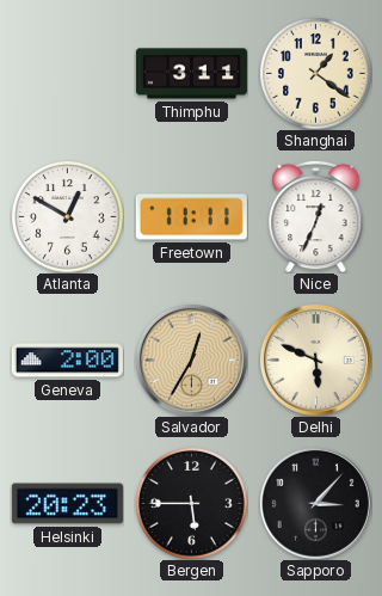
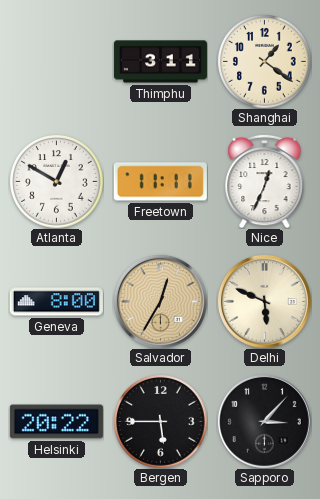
Geneva: 2:00 -> 8:00
Helsinki: 20:23 -> 20:22
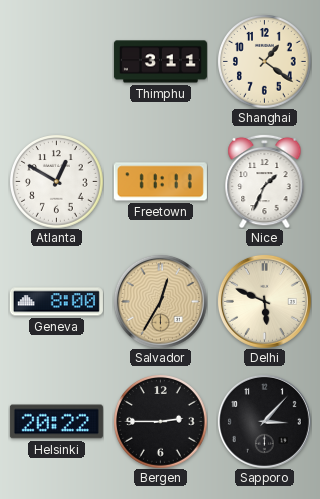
Nice: 12:34 -> 1:34
Bergen: 5:45 -> 2:45
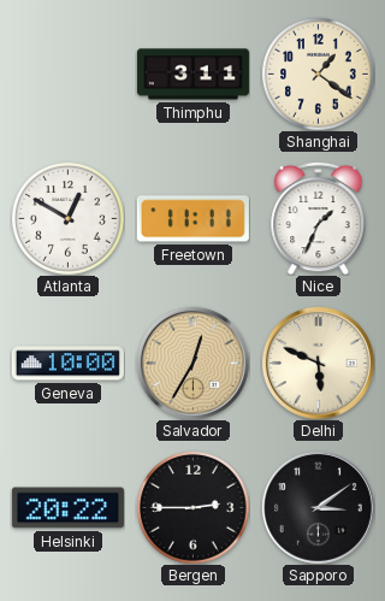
Geneva: 8:00 -> 10:00
Sapporo: 3:07 -> 3:09
